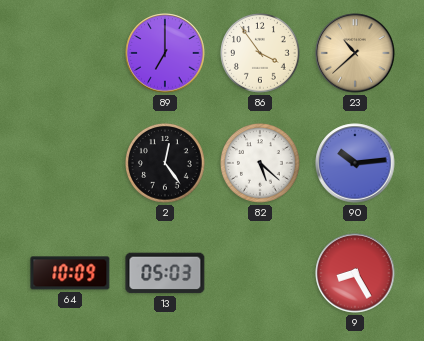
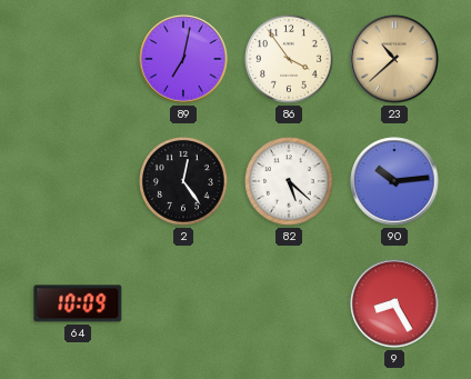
89: 7:00 -> 7:02
13: 05:03 -> none
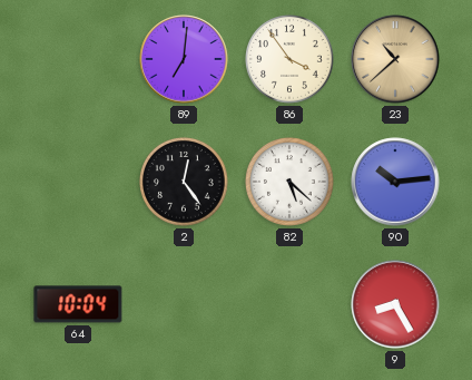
89: 7:02 -> 7:01
64: 10:09 -> 10:04
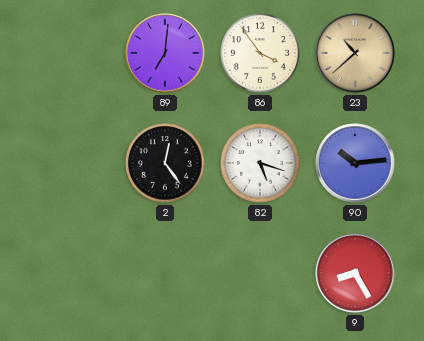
82: 5:22 -> 5:18
64: 10:04 -> none
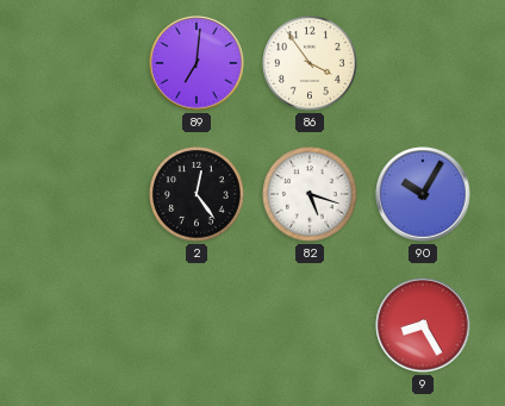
23: 10:38 -> none
90: 10:14 -> 10:05
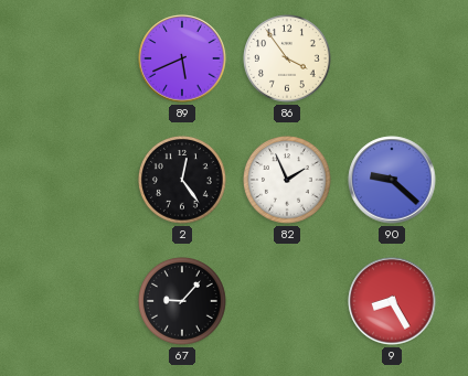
89: 7:01 -> 5:41
82: 5:18 -> 1:56
90: 10:05 -> 9:22
67: none -> 9:07
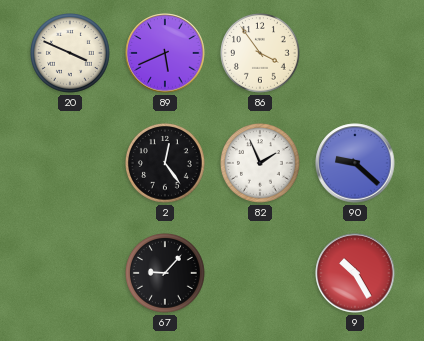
20: none -> 3:49
9: 8:25 -> 10:25
